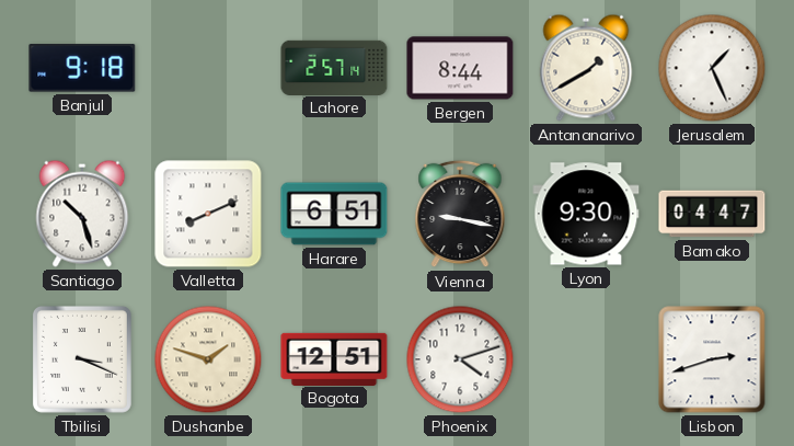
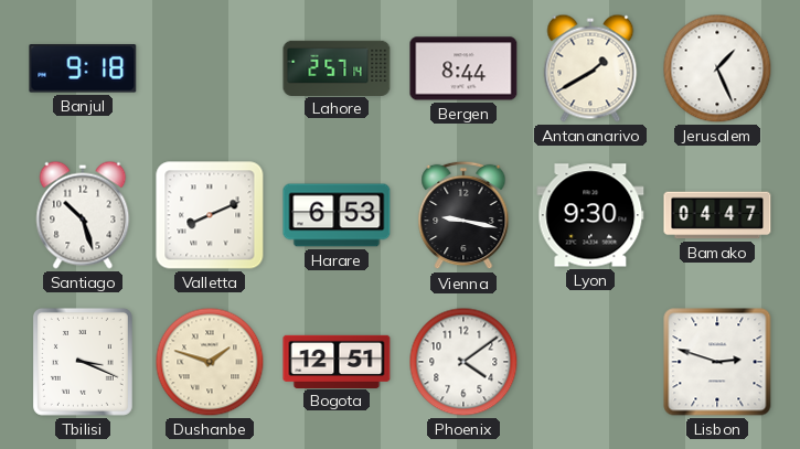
Harare: 6:51 -> 6:53
Phoenix: 4:12 -> 4:09
Lisbon: 2:42 -> 2:48
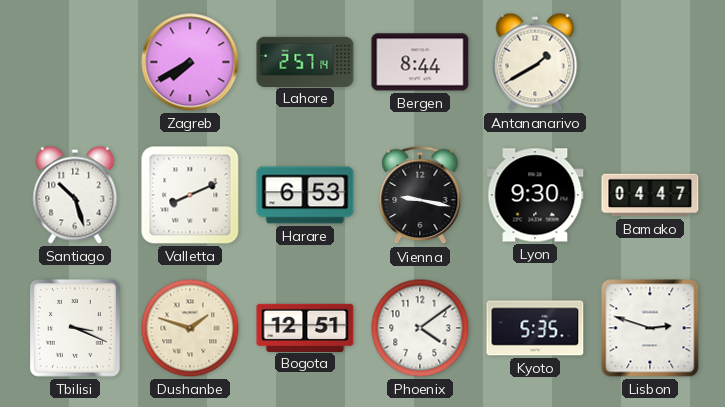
Banjul: 9:18 -> none
Zagreb: none -> 7:40
Jerusalem: 1:26 -> none
Kyoto: none -> 5:35
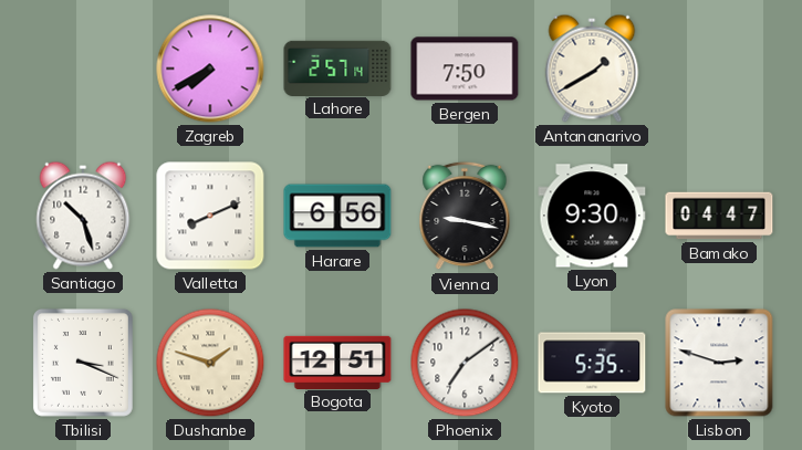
Bergen: 8:44 -> 7:50
Harare: 6:53 -> 6:56
Phoenix: 4:09 -> 7:09
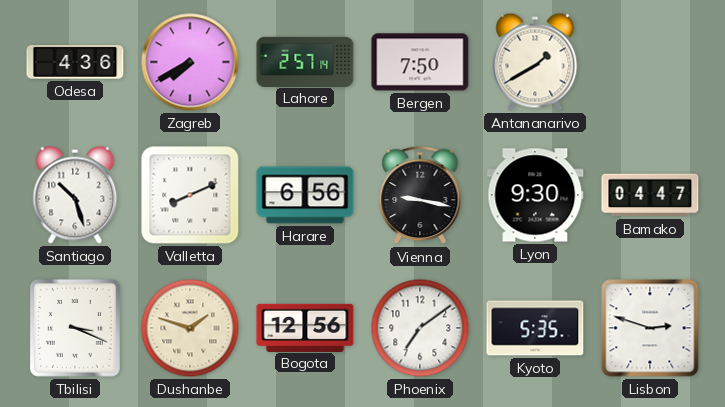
Odesa: none -> 4:36
Bogota: 12:51 -> 12:56
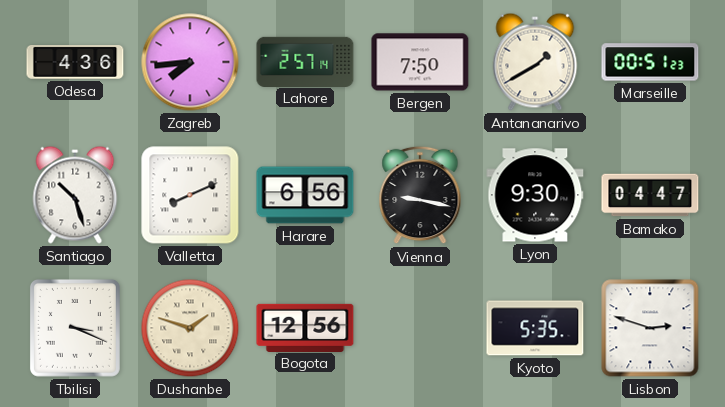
Zagreb: 7:40 -> 7:44
Marseille: none -> 00:51
Phoenix: 7:09 -> none
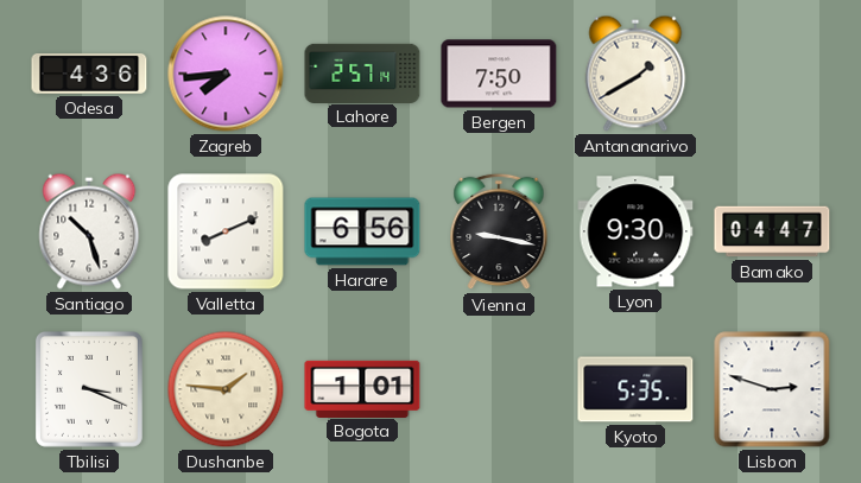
Marseille: 00:51 -> none
Dushanbe: 1:48 -> 1:46
Bogota: 12:56 -> 1:01
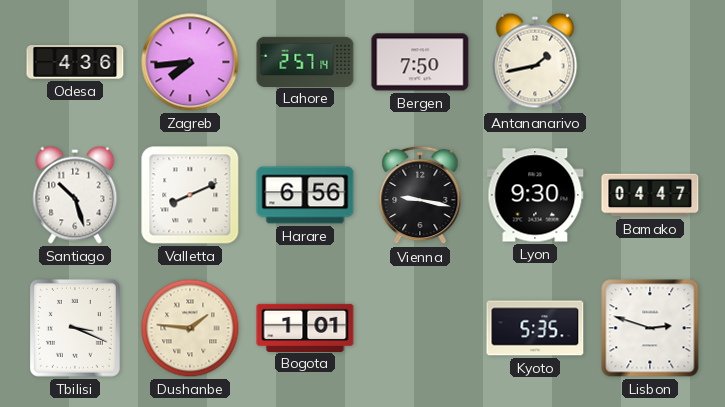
Antananarivo: 1:40 -> 1:43
